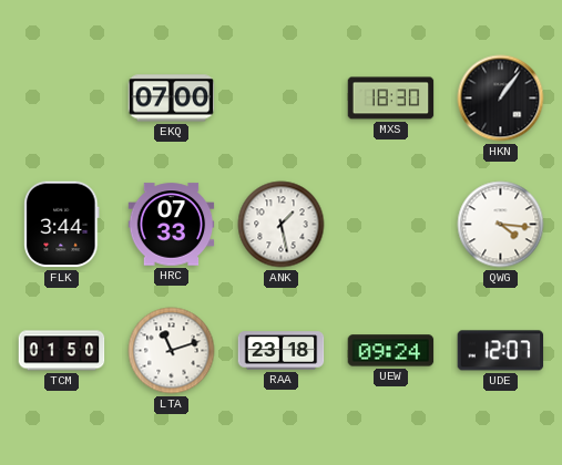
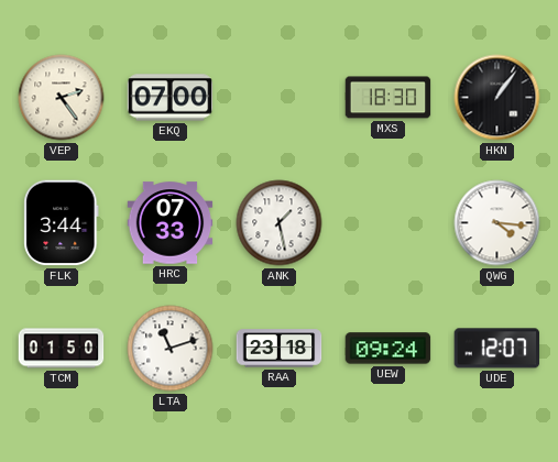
VEP: none -> 2:24
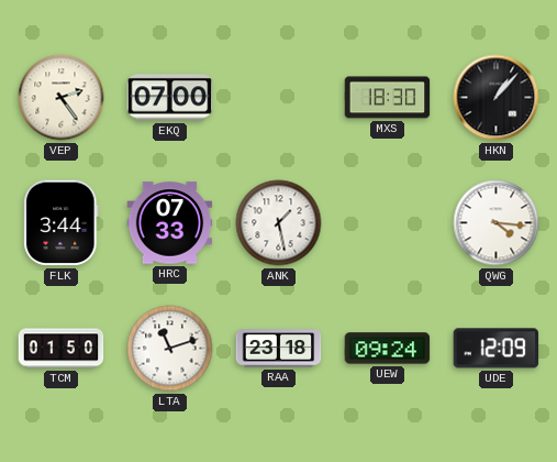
HKN: 1:06 -> 1:07
UDE: 12:07 -> 12:09
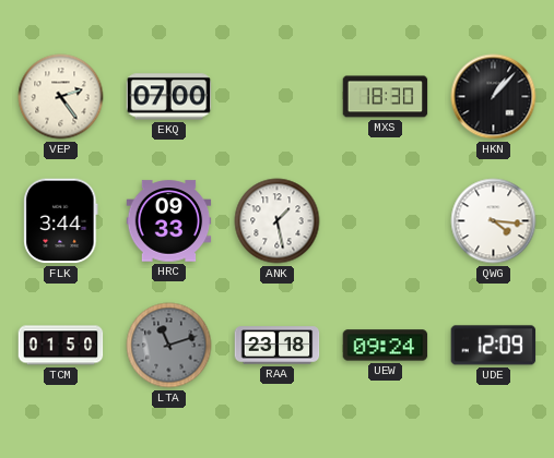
HRC: 07:33 -> 09:33
LTA dial: white -> grey
